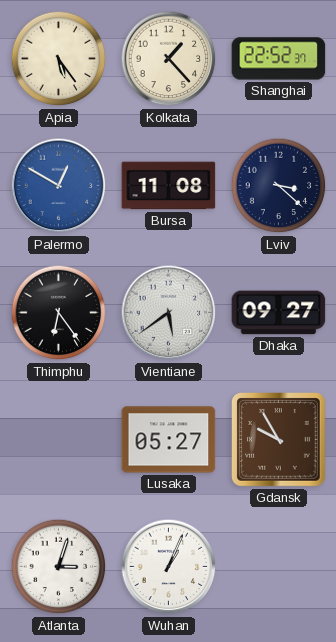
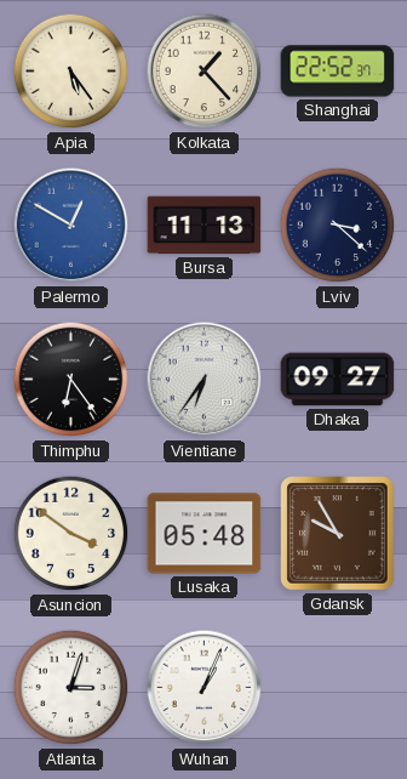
Bursa: 11:08 -> 11:13
Vientiane: 5:39 -> 6:36
Asuncion: none -> 3:51
Lusaka: 05:27 -> 05:48
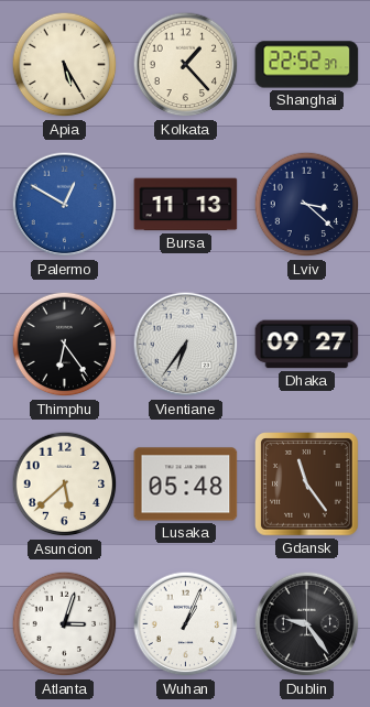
Apia: 5:24 -> 5:25
Asuncion: 3:51 -> 5:38
Gdansk: 9:55 -> 11:24
Dublin: none -> 9:24
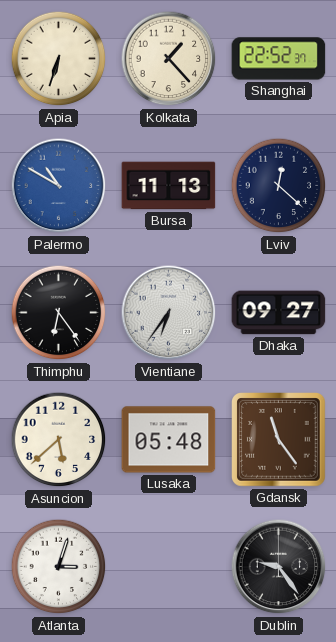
Apia: 5:25 -> 6:33
Palermo: 12:50 -> 10:50
Lviv: 3:22 -> 12:22
Wuhan: 1:04 -> none
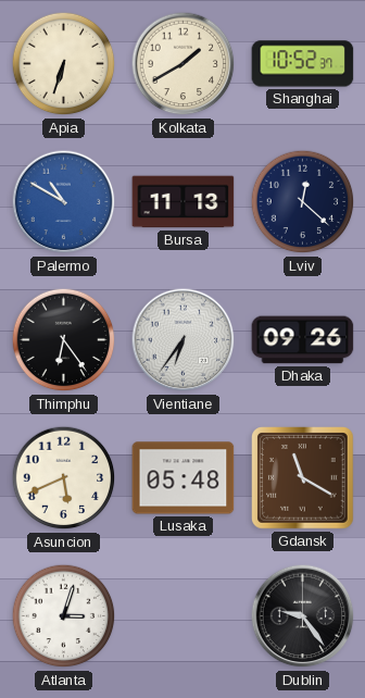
Kolkata: 1:23 -> 1:40
Shanghai: 22:52 -> 10:52
Dhaka: 09:27 -> 09:26
Asuncion: 5:38 -> 5:41
Gdansk: 11:24 -> 11:20
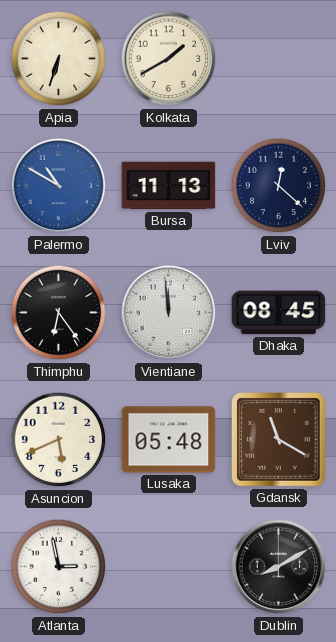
Shanghai: 10:52 -> none
Vientiane: 6:36 -> 11:59
Dhaka: 09:26 -> 08:45
Atlanta: 3:03 -> 2:58
Dublin: 9:24 -> 8:10
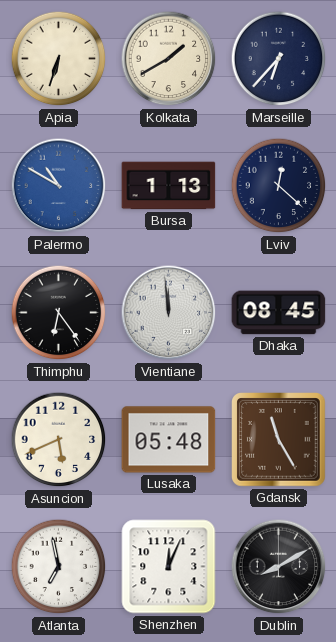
Marseille: none -> 6:37
Bursa: 11:13 -> 1:13
Gdansk: 11:20 -> 11:25
Atlanta: 2:58 -> 6:58
Shenzhen: none -> 12:04
